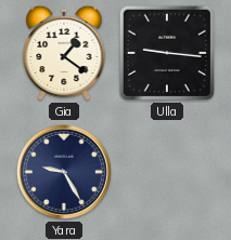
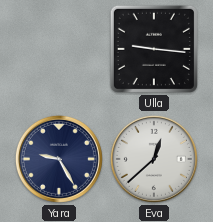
Gia: 1:21 -> none
Eva: none -> 12:38
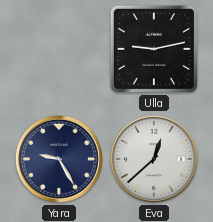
Ulla: 9:16 -> 9:13
